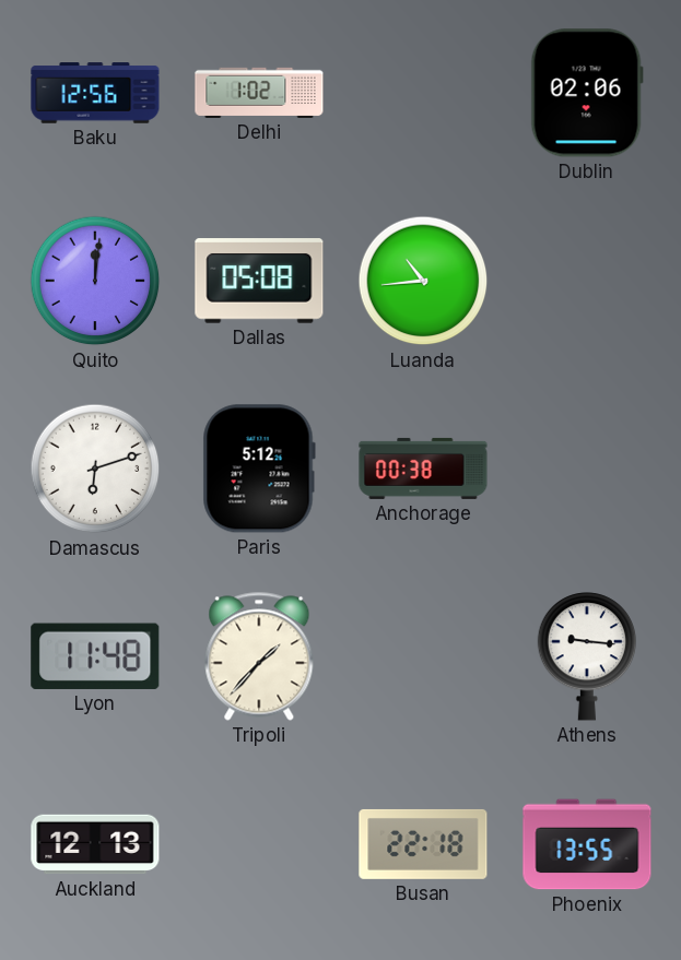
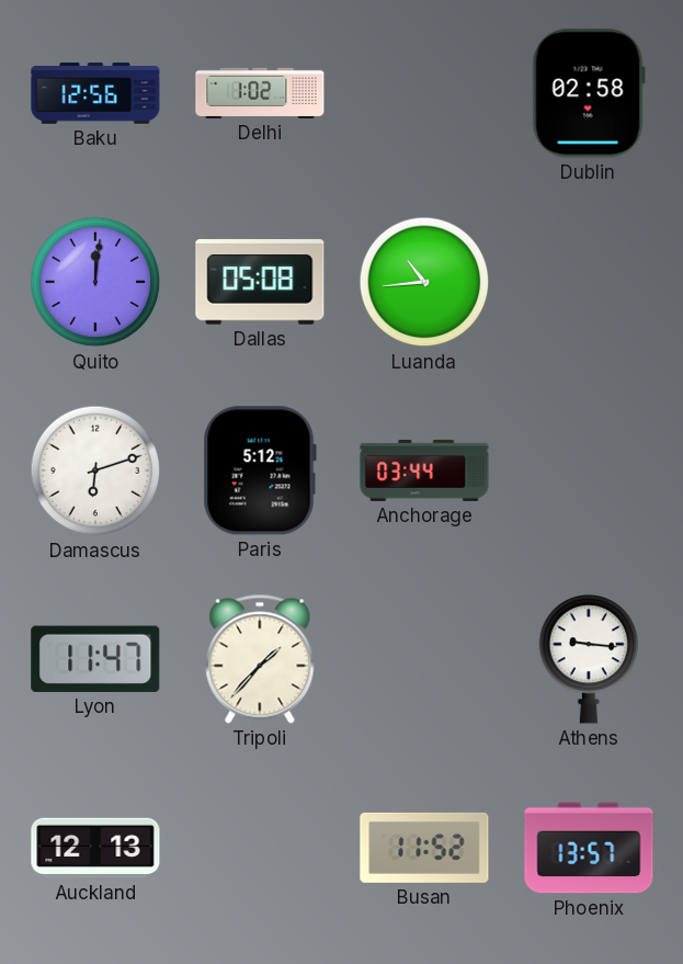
Dublin: 02:06 -> 02:58
Anchorage: 00:38 -> 03:44
Lyon: 11:48 -> 11:47
Busan: 22:18 -> 11:52
Phoenix: 13:55 -> 13:57
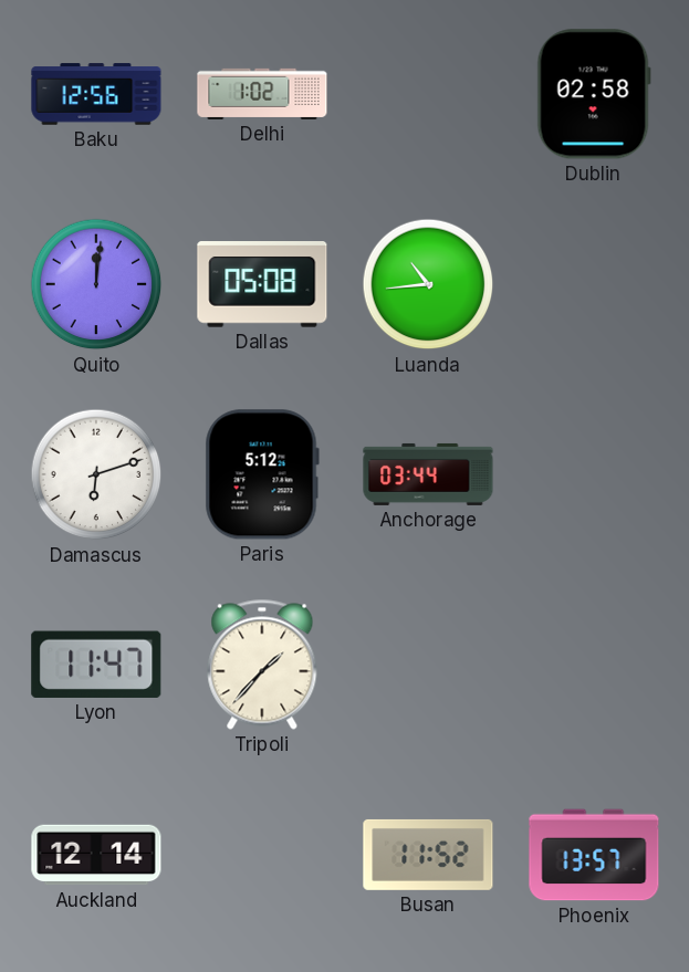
Athens: 9:16 -> none
Auckland: 12:13 -> 12:14
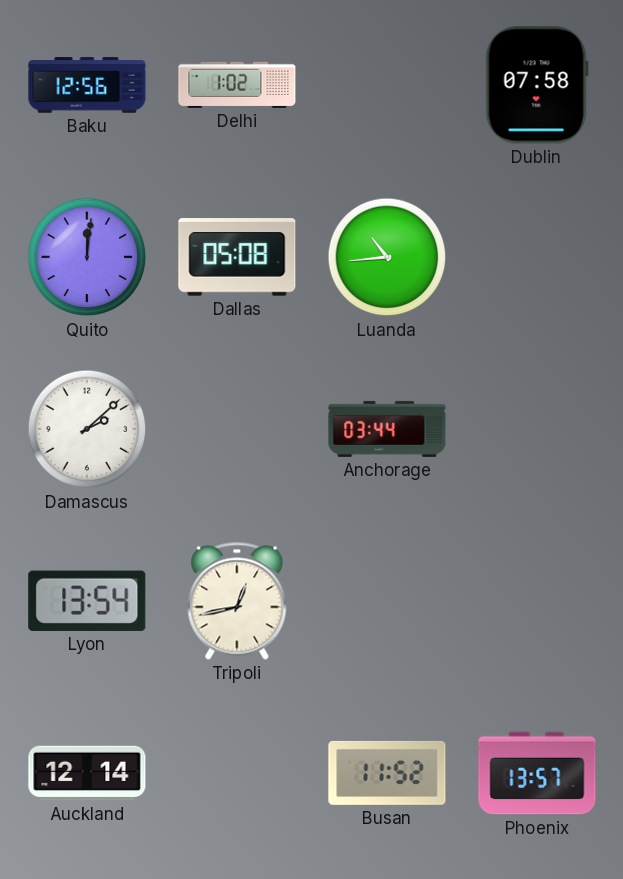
Dublin: 02:58 -> 07:58
Damascus: 6:12 -> 2:08
Paris: 5:12 -> none
Lyon: 11:47 -> 13:54
Tripoli: 1:37 -> 12:43
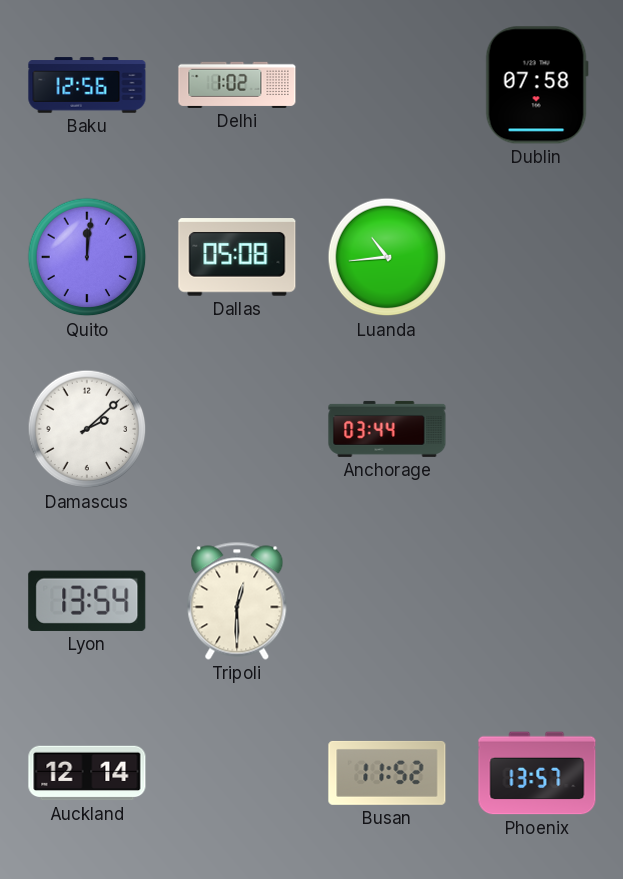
Tripoli: 12:43 -> 12:30
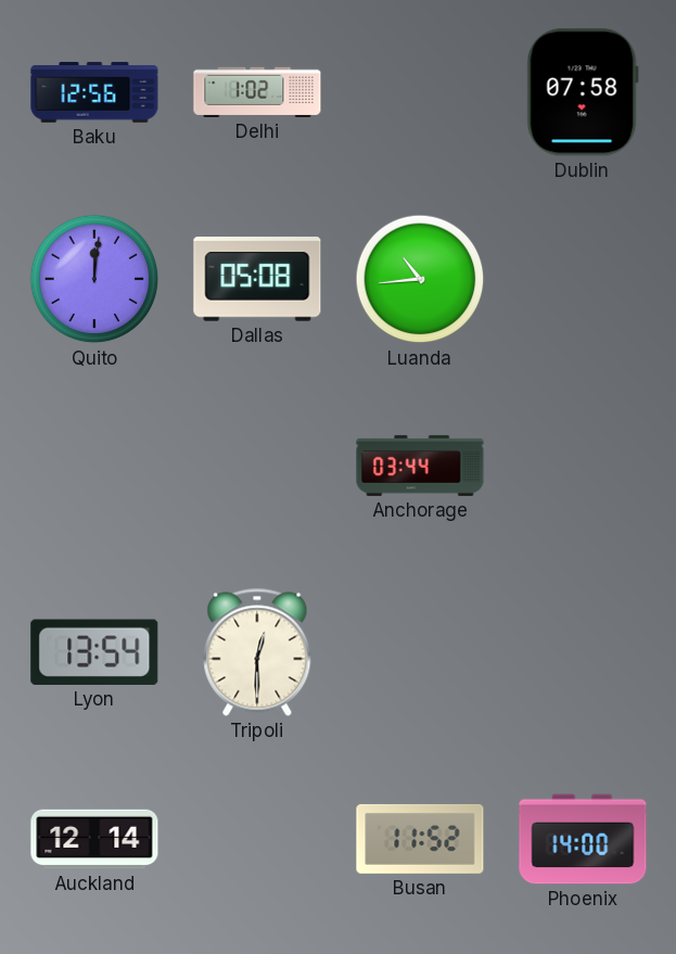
Damascus: 2:08 -> none
Phoenix: 13:57 -> 14:00
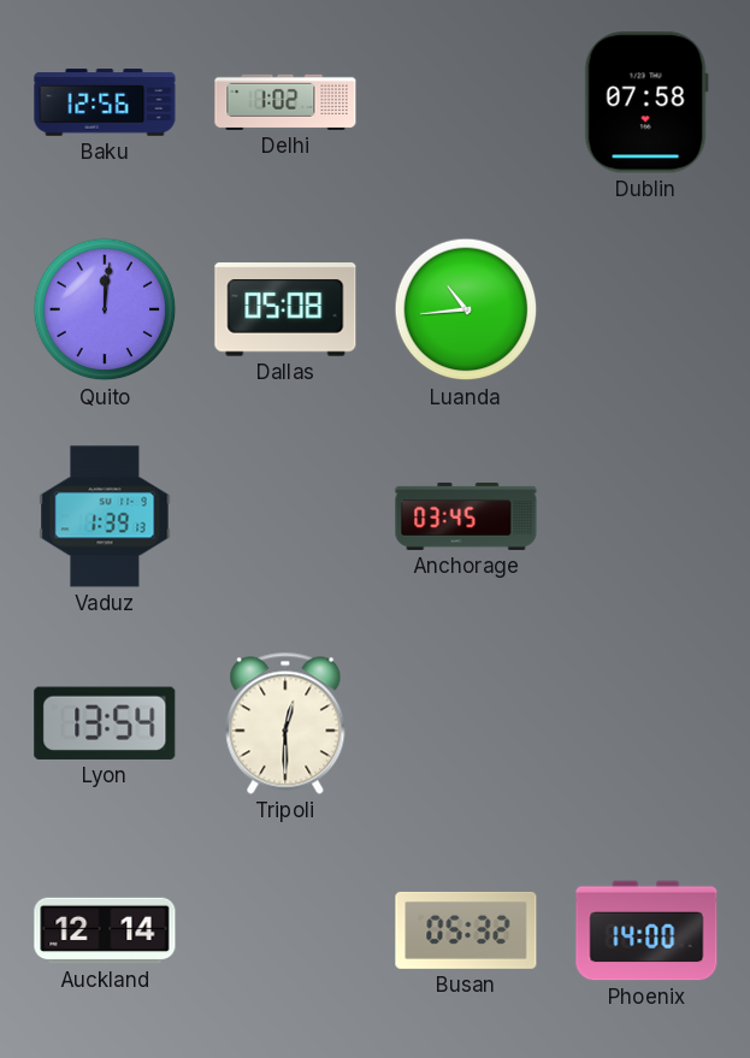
Vaduz: none -> 1:39
Anchorage: 03:44 -> 03:45
Busan: 11:52 -> 05:32
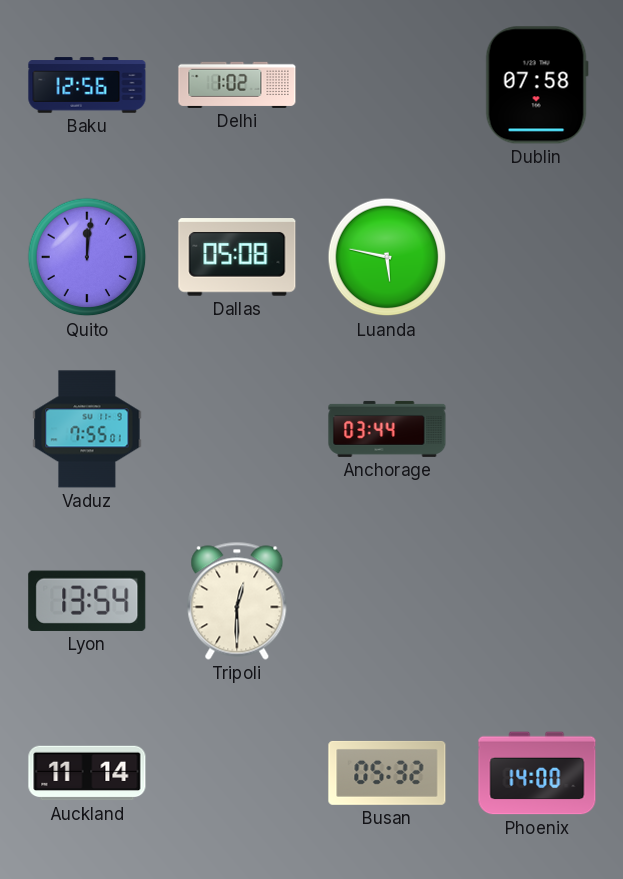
Luanda: 10:44 -> 5:47
Vaduz: 1:39 -> 7:55
Anchorage: 03:45 -> 03:44
Auckland: 12:14 -> 11:14
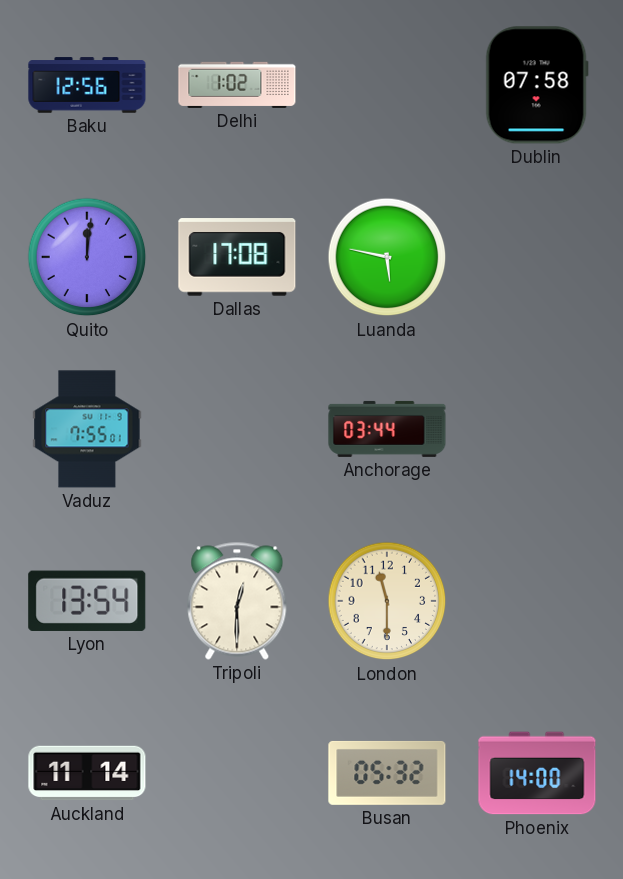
Dallas: 05:08 -> 17:08
London: none -> 11:30
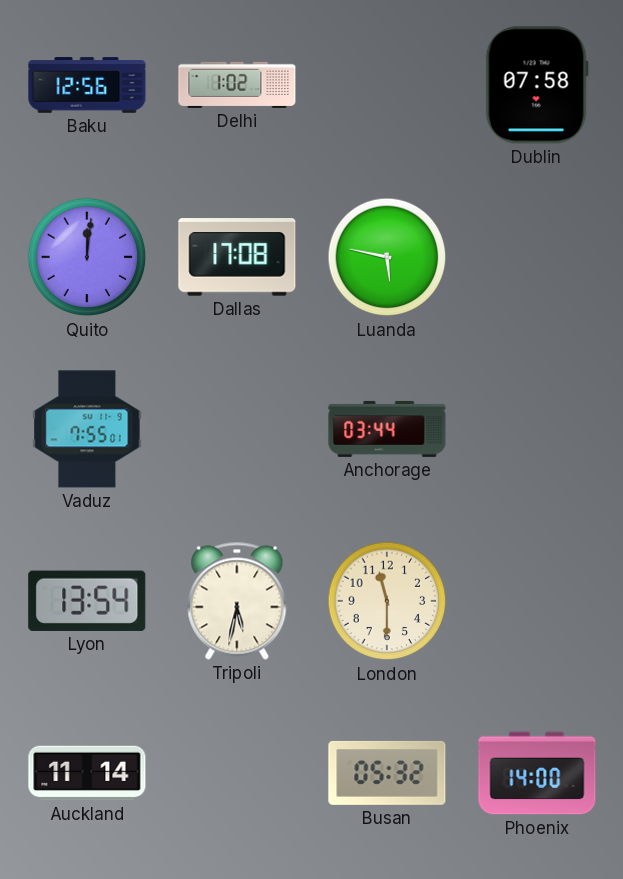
Tripoli: 12:30 -> 5:32
